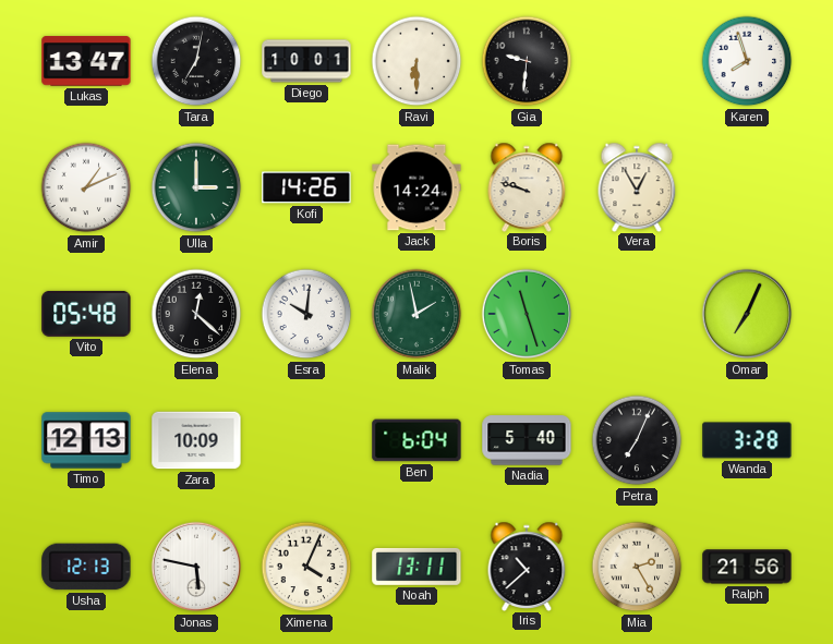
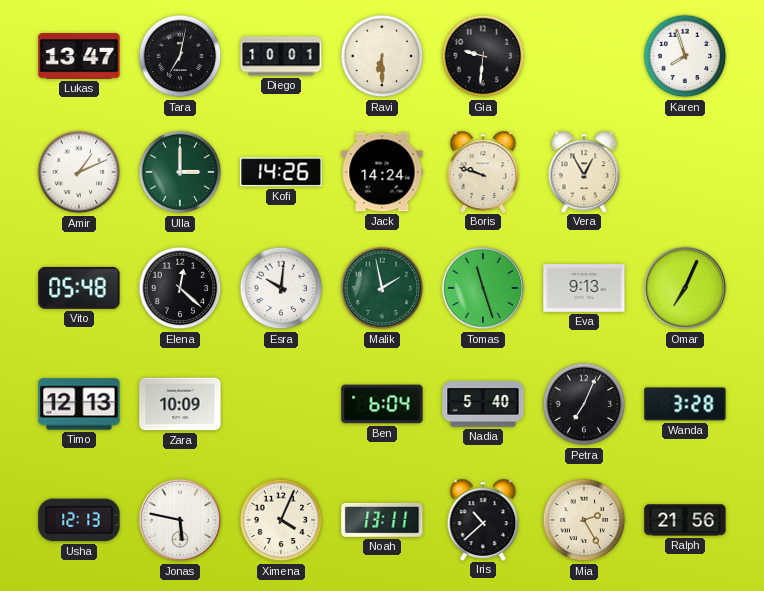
Eva: none -> 9:13
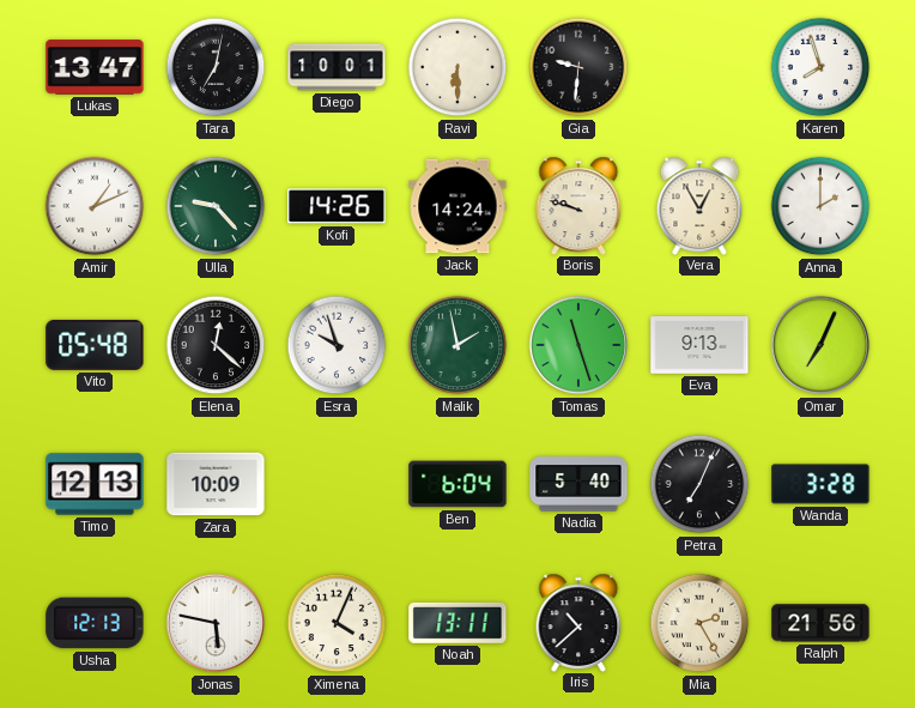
Ulla: 3:00 -> 9:23
Anna: none -> 2:00
Esra: 10:01 -> 9:57
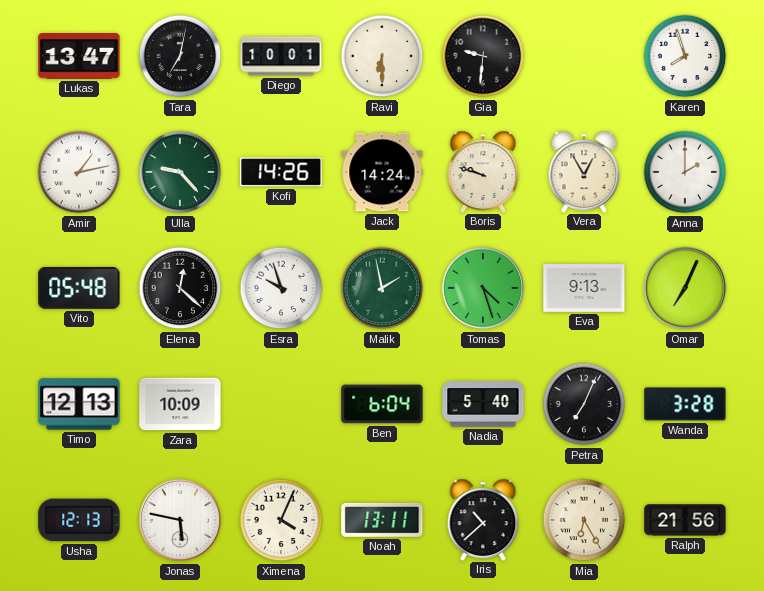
Amir: 1:11 -> 1:13
Tomas: 11:27 -> 4:27
Mia: 2:25 -> 6:25
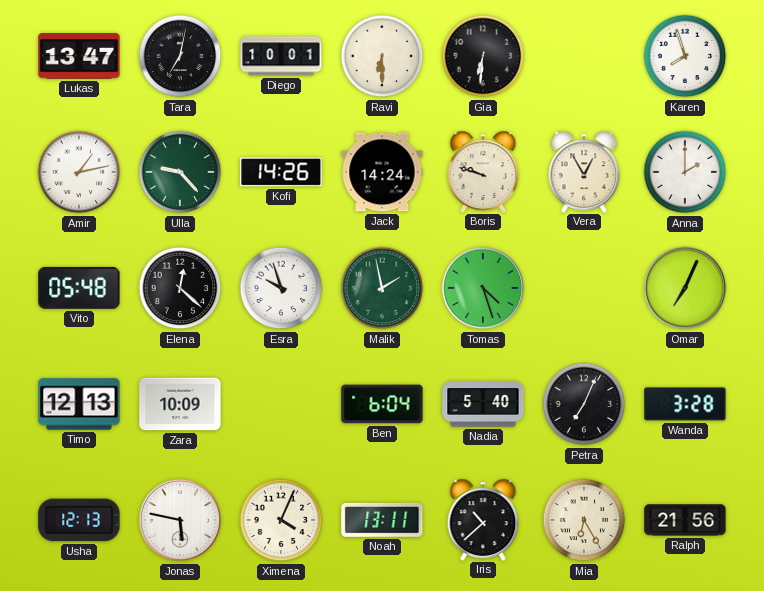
Gia: 9:31 -> 6:31
Eva: 9:13 -> none
